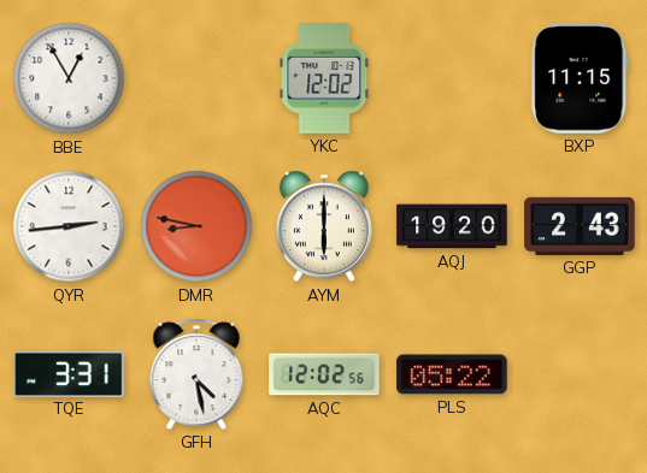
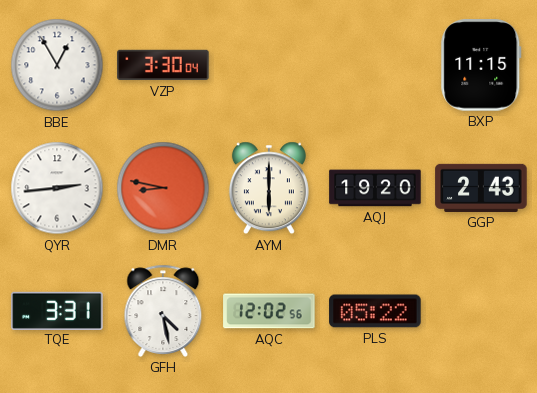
VZP: none -> 3:30
YKC: 12:02 -> none
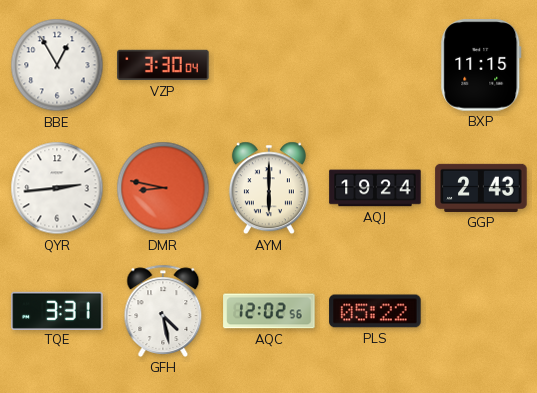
AQJ: 19:20 -> 19:24
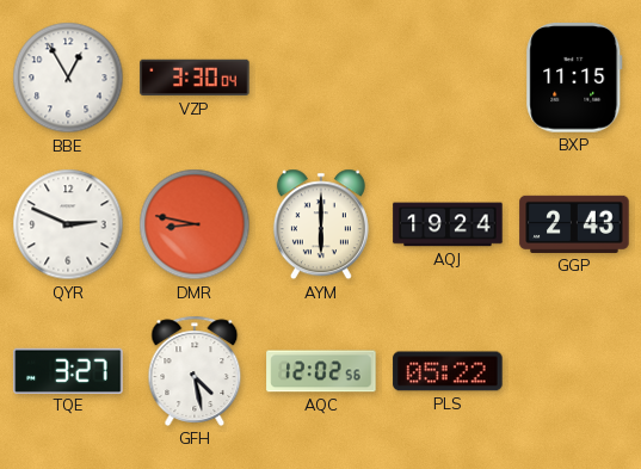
QYR: 2:44 -> 2:49
TQE: 3:31 -> 3:27
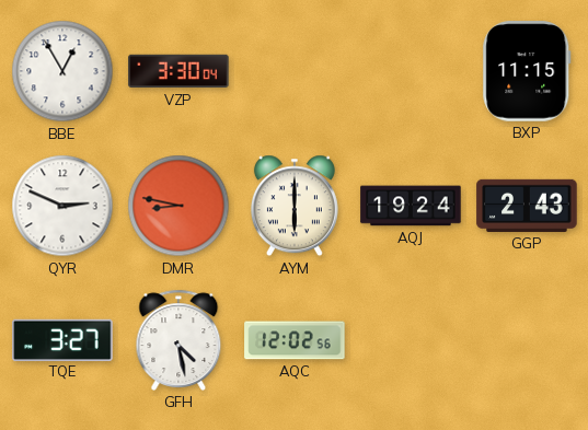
PLS: 05:22 -> none
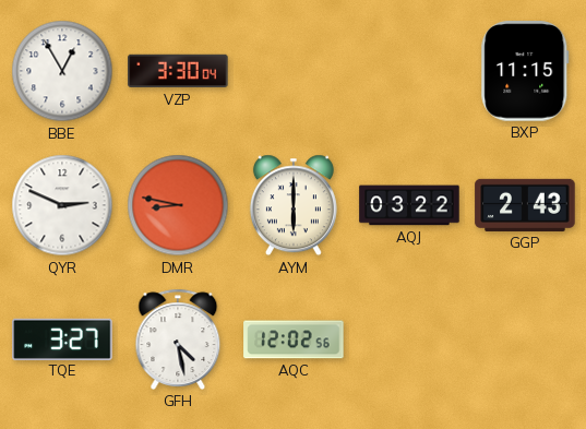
AQJ: 19:24 -> 03:22
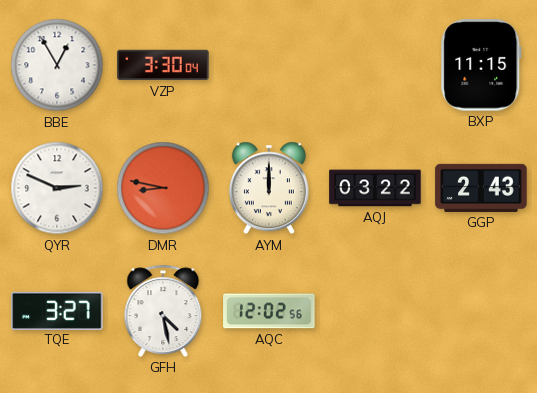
AYM: 6:00 -> 12:00
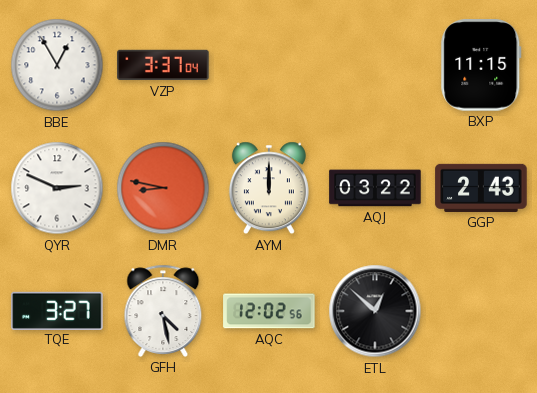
VZP: 3:30 -> 3:37
ETL: none -> 12:52
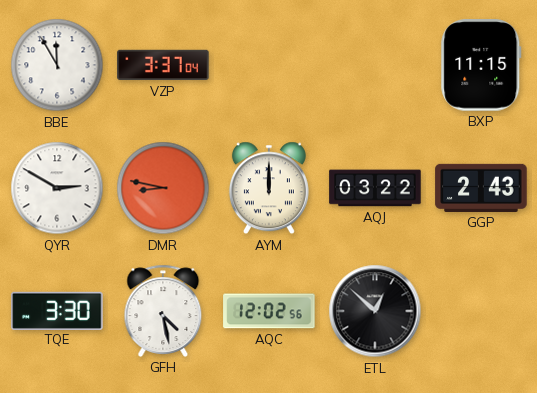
BBE: 12:55 -> 11:55
QYR: 2:49 -> 2:50
TQE: 3:27 -> 3:30
